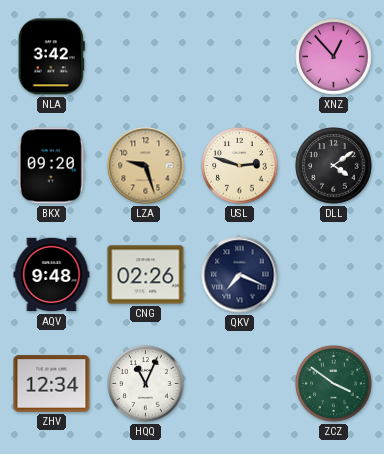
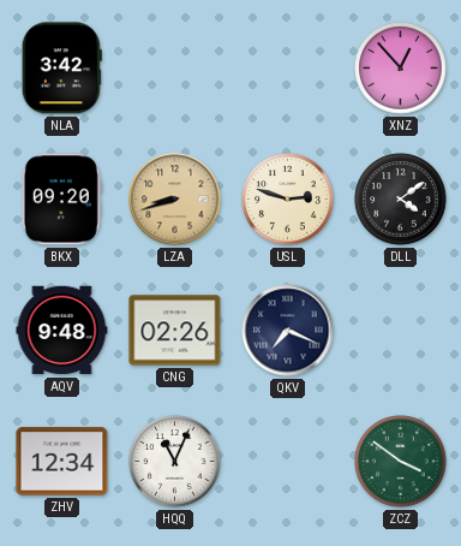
LZA: 9:27 -> 8:42
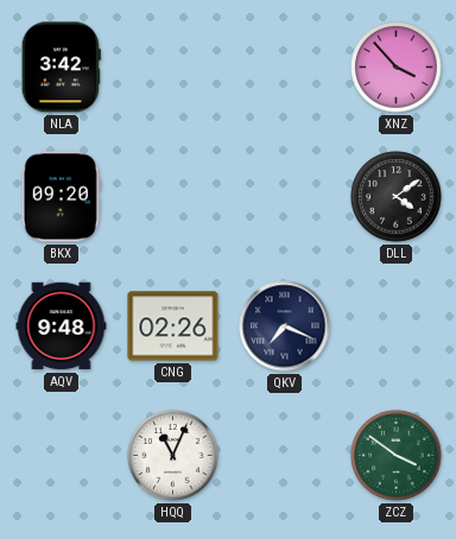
XNZ: 12:53 -> 3:53
LZA: 8:42 -> none
USL: 2:48 -> none
ZHV: 12:34 -> none
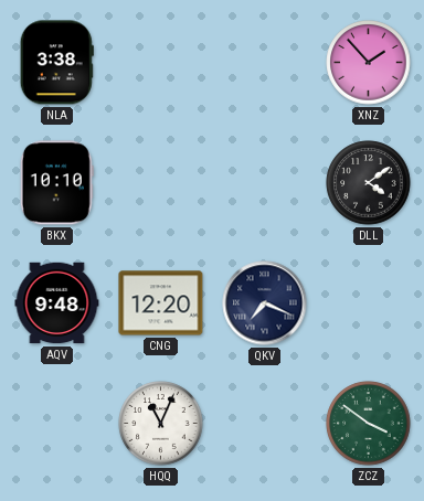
NLA: 3:42 -> 3:38
XNZ: 3:53 -> 1:53
BKX: 09:20 -> 10:10
CNG: 02:26 -> 12:20
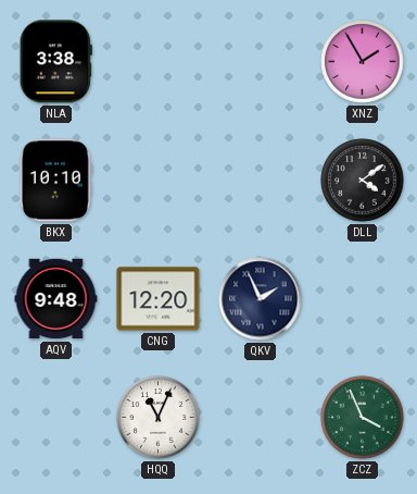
XNZ: 1:53 -> 1:55
QKV: 7:19 -> 1:56
ZCZ: 3:51 -> 3:56
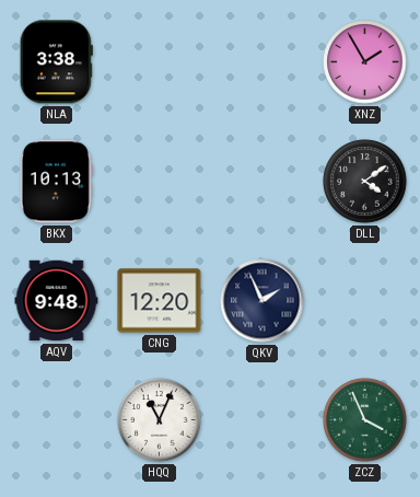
BKX: 10:10 -> 10:13
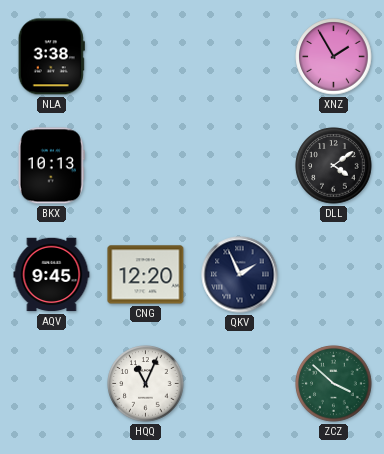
AQV: 9:48 -> 9:45
ZCZ: 3:56 -> 3:52
